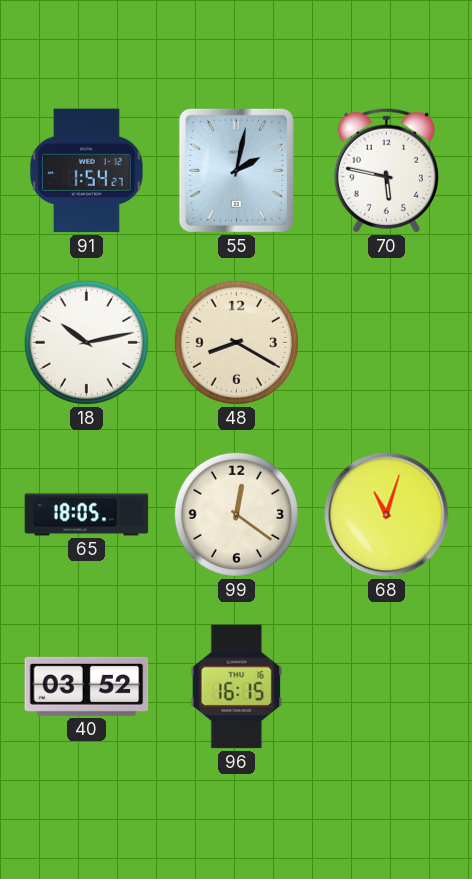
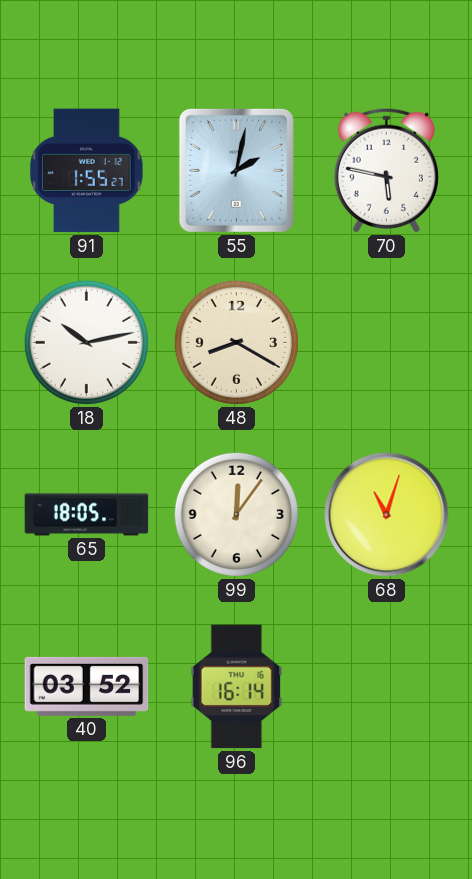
91: 1:54 -> 1:55
99: 12:21 -> 12:06
96: 16:15 -> 16:14
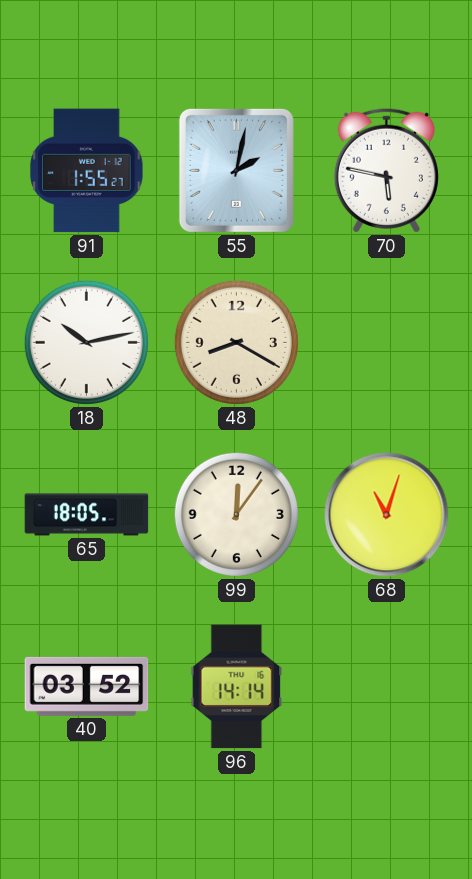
96: 16:14 -> 14:14
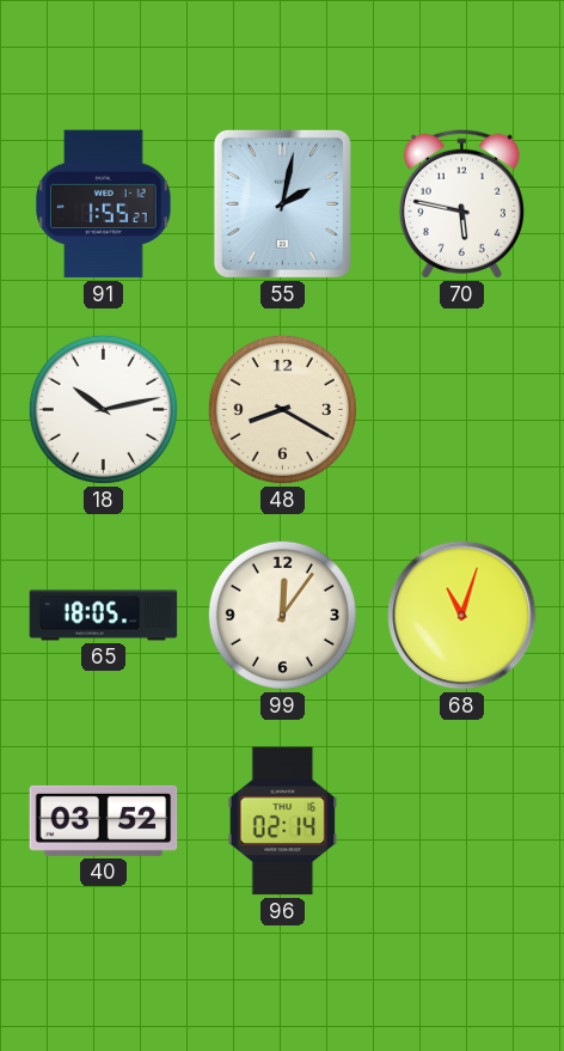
96: 14:14 -> 02:14
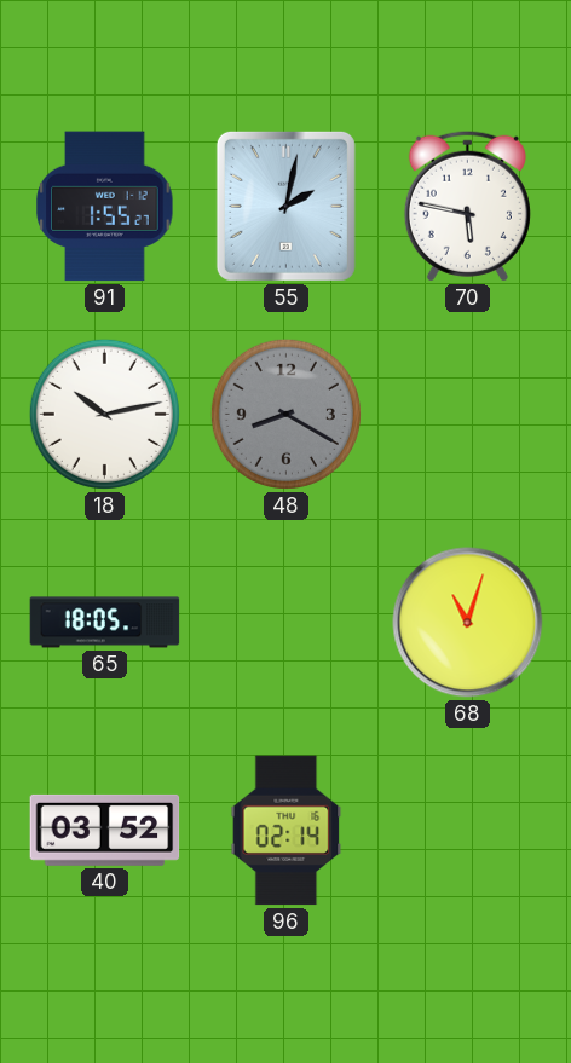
48 dial: cream -> grey
99: 12:06 -> none
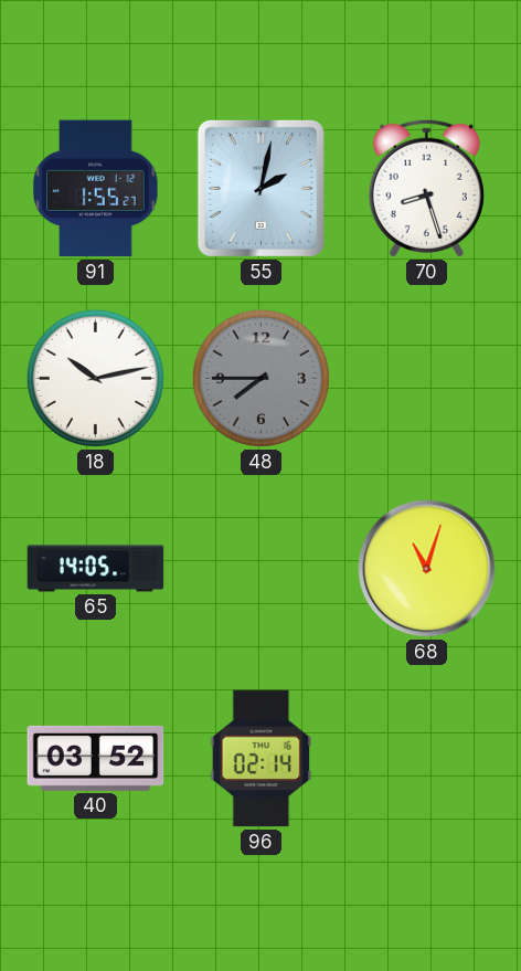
70: 5:47 -> 8:27
48: 8:20 -> 7:45
65: 18:05 -> 14:05
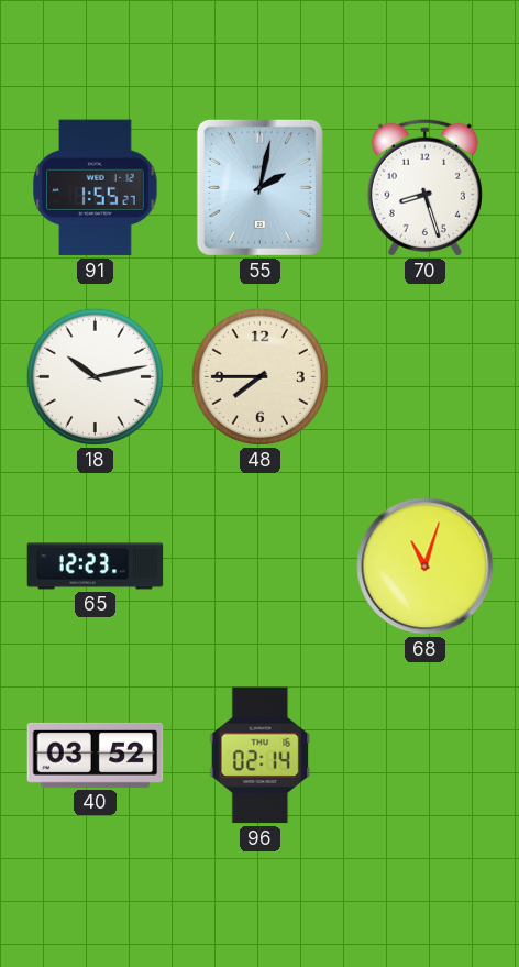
48 dial: grey -> cream
65: 14:05 -> 12:23
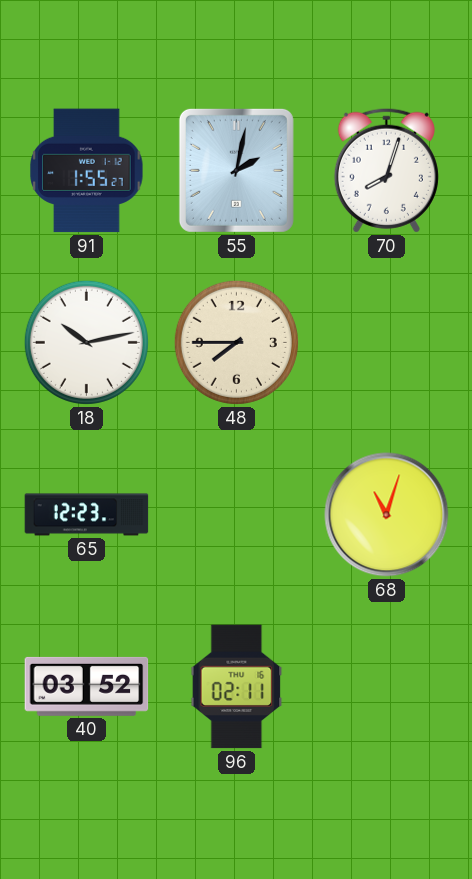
70: 8:27 -> 8:03
96: 02:14 -> 02:11
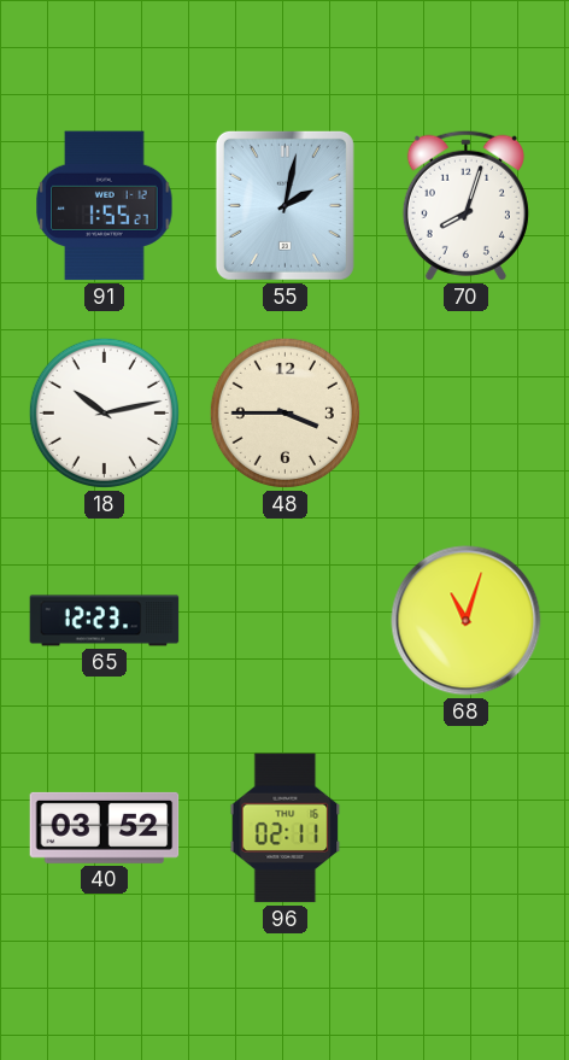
48: 7:45 -> 3:45
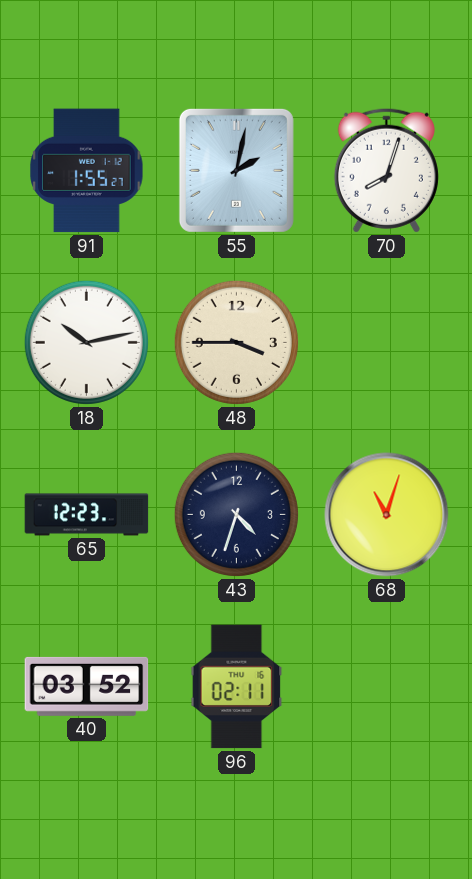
43: none -> 4:33
